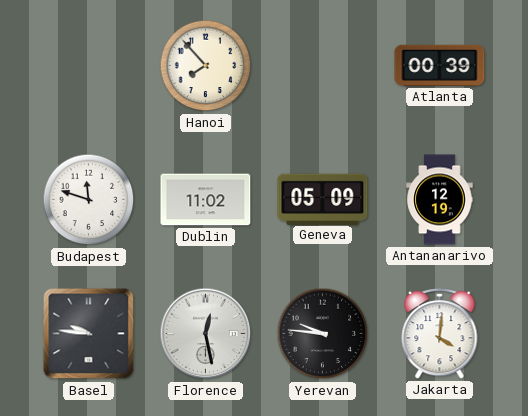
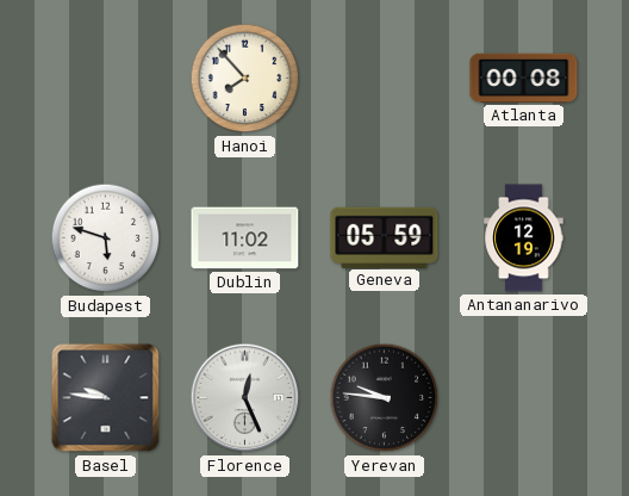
Atlanta: 00:39 -> 00:08
Budapest: 11:48 -> 5:48
Geneva: 05:09 -> 05:59
Florence: 12:28 -> 12:26
Jakarta: 4:01 -> none
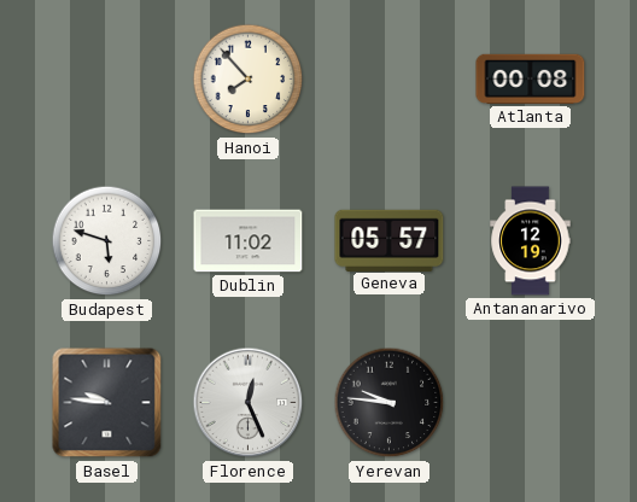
Geneva: 05:59 -> 05:57
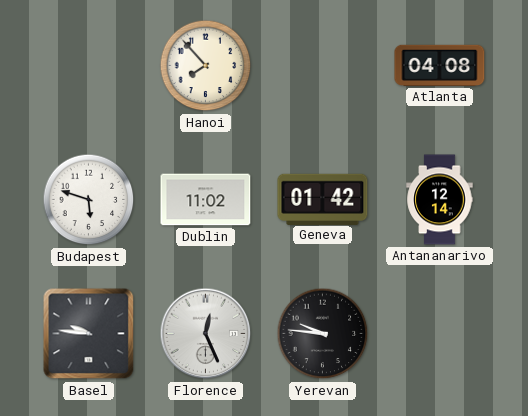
Atlanta: 00:08 -> 04:08
Geneva: 05:57 -> 01:42
Antananarivo: 12:19 -> 12:14
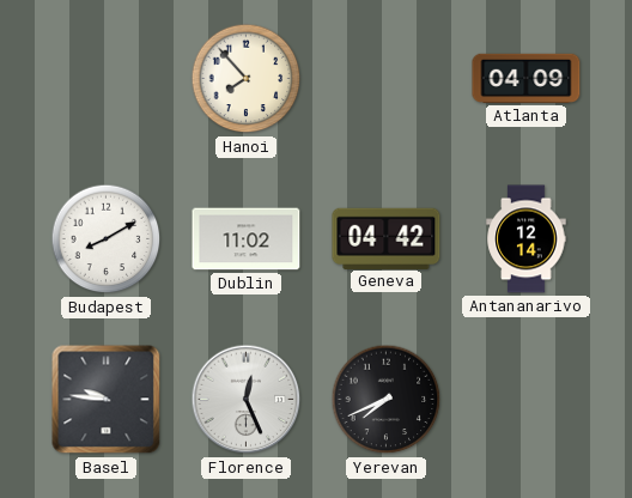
Atlanta: 04:08 -> 04:09
Budapest: 5:48 -> 8:10
Geneva: 01:42 -> 04:42
Yerevan: 9:46 -> 7:41
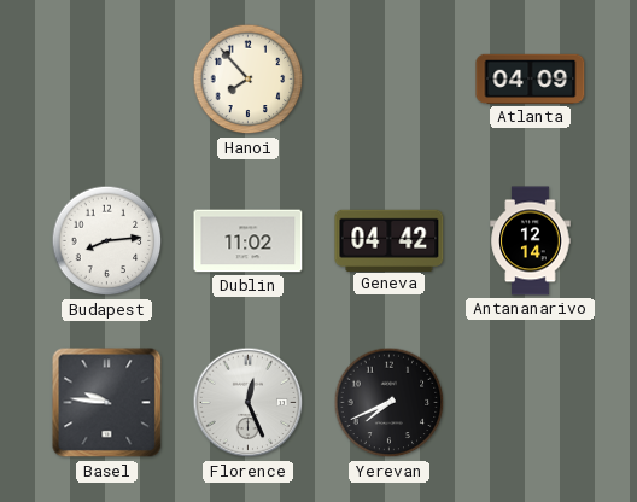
Budapest: 8:10 -> 8:14
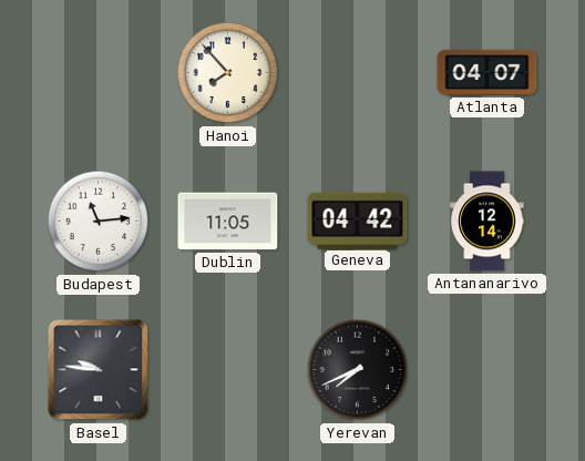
Atlanta: 04:09 -> 04:07
Budapest: 8:14 -> 11:14
Dublin: 11:02 -> 11:05
Florence: 12:26 -> none
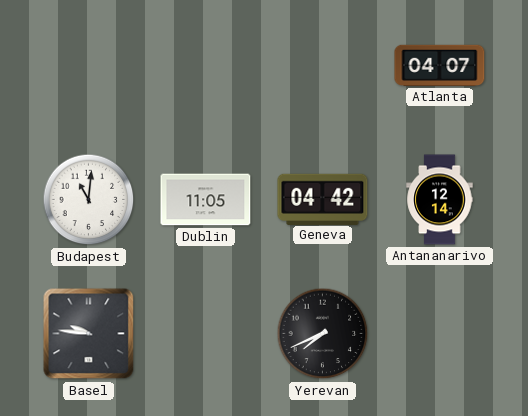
Hanoi: 7:53 -> none
Budapest: 11:14 -> 11:01
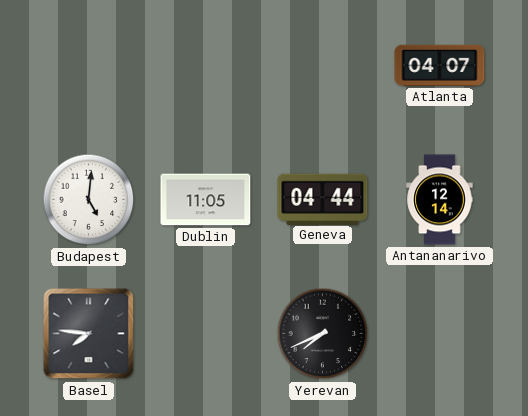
Budapest: 11:01 -> 5:01
Geneva: 04:42 -> 04:44
Basel: 9:46 -> 7:46
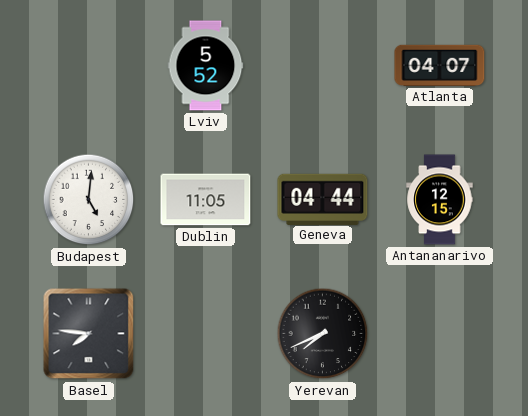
Lviv: none -> 5:52
Antananarivo: 12:14 -> 12:15
